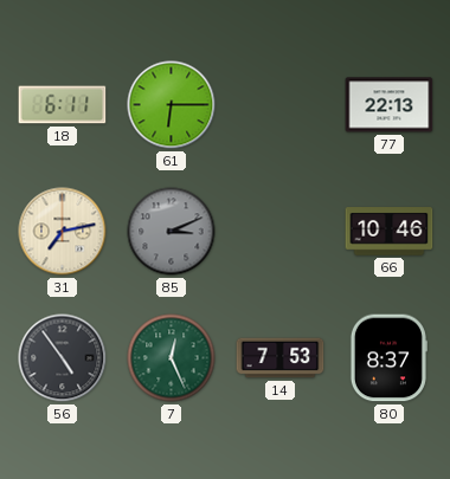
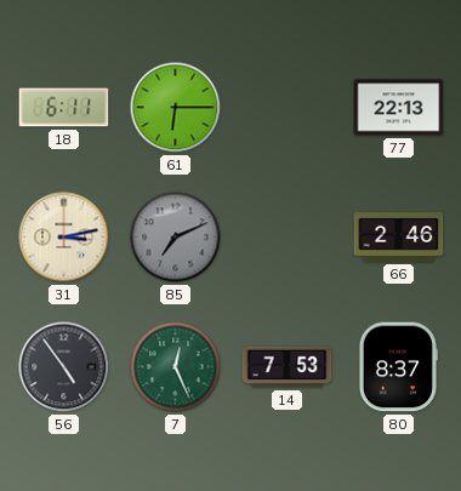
31: 7:13 -> 3:13
85: 3:11 -> 7:11
66: 10:46 -> 2:46
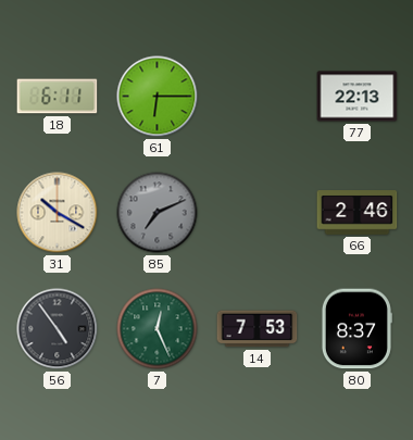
31: 3:13 -> 10:20
